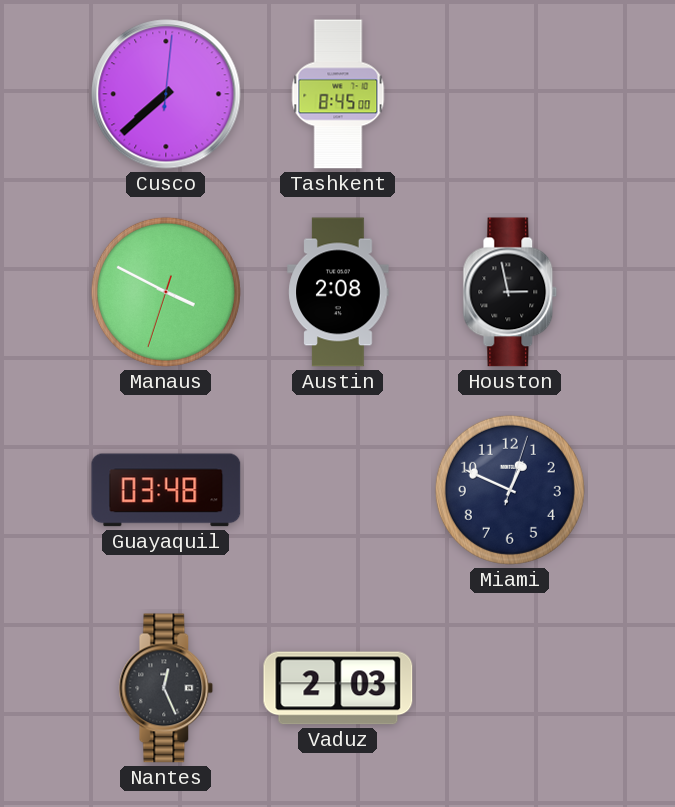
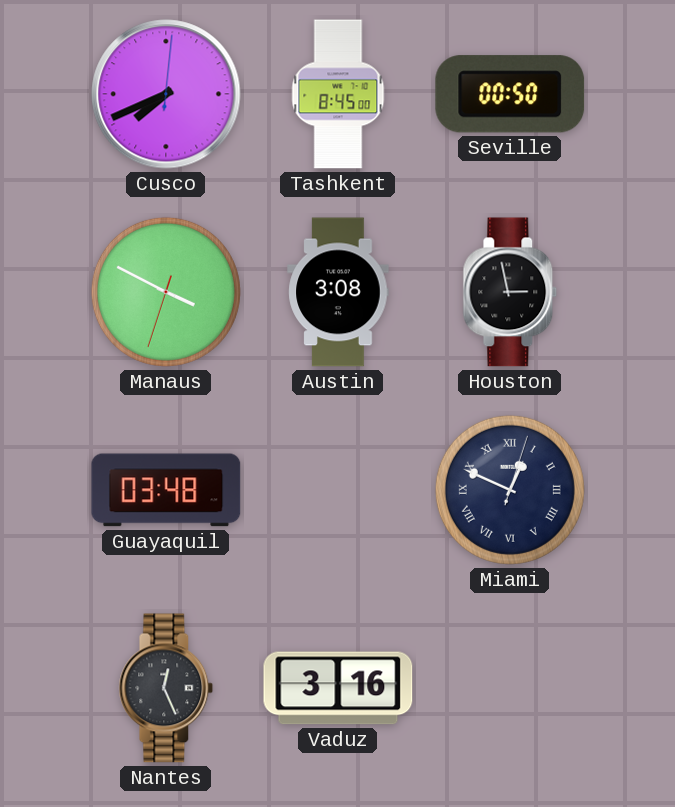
Cusco: 7:38 -> 7:41
Seville: none -> 00:50
Austin: 2:08 -> 3:08
Miami numerals: Arabic -> Roman
Vaduz: 2:03 -> 3:16
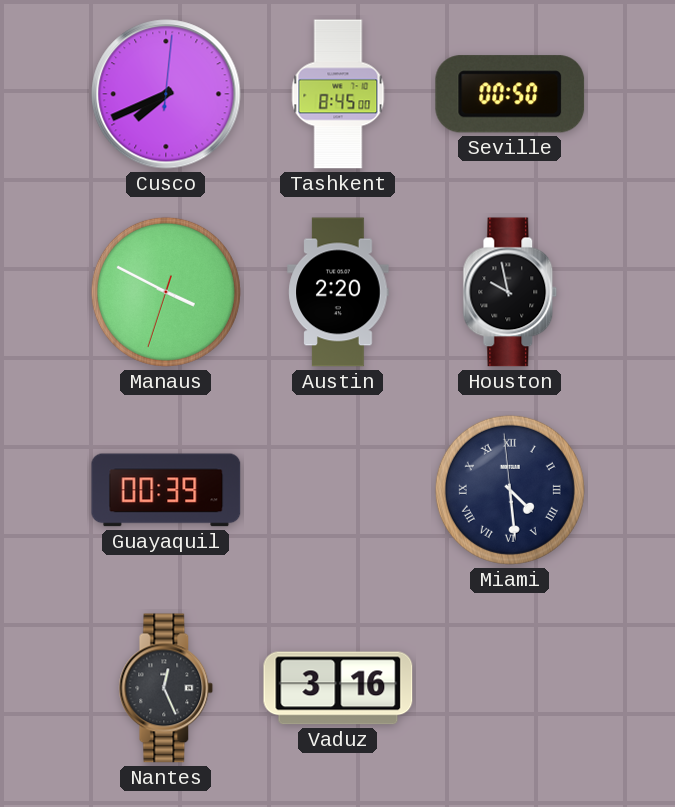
Austin: 3:08 -> 2:20
Houston: 2:58 -> 9:58
Guayaquil: 03:48 -> 00:39
Miami: 12:49 -> 4:28
